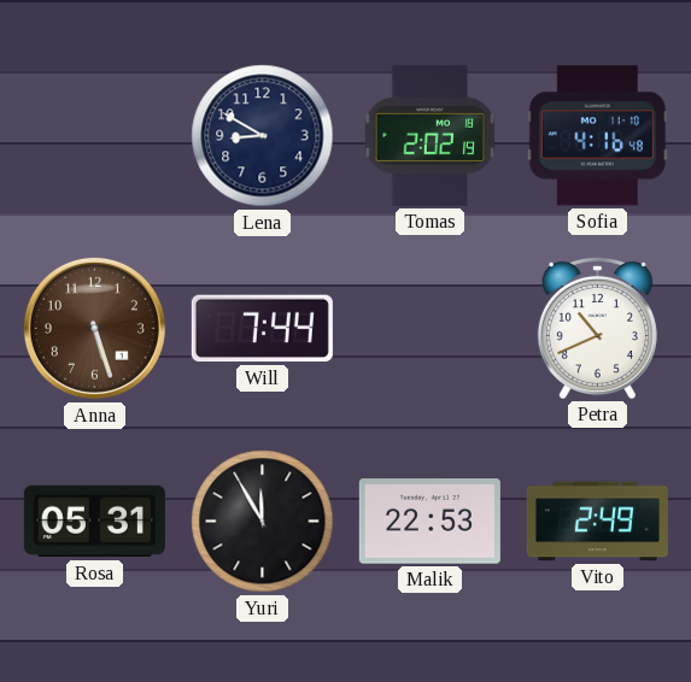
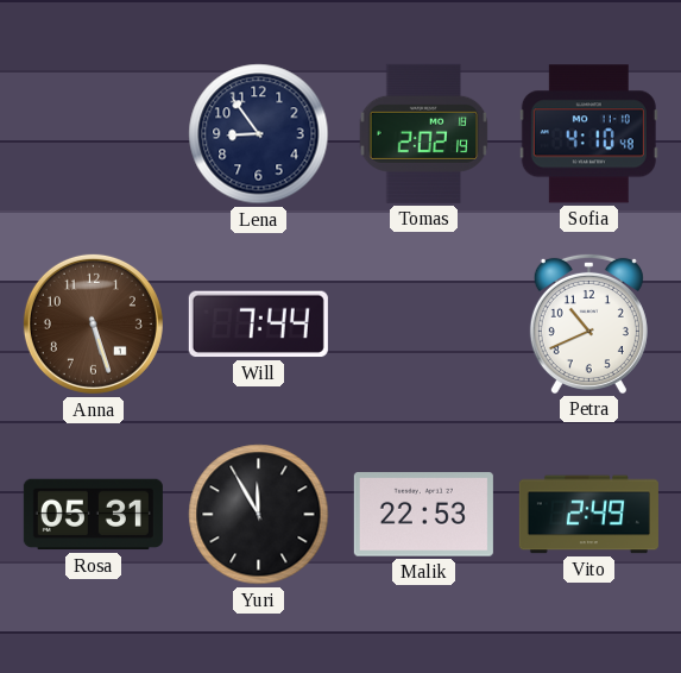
Lena: 8:50 -> 8:54
Sofia: 4:16 -> 4:10
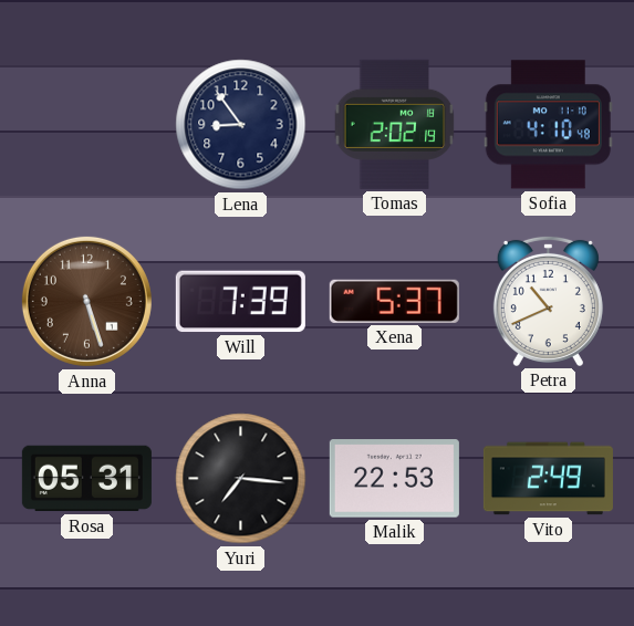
Will: 7:44 -> 7:39
Xena: none -> 5:37
Yuri: 11:55 -> 7:16
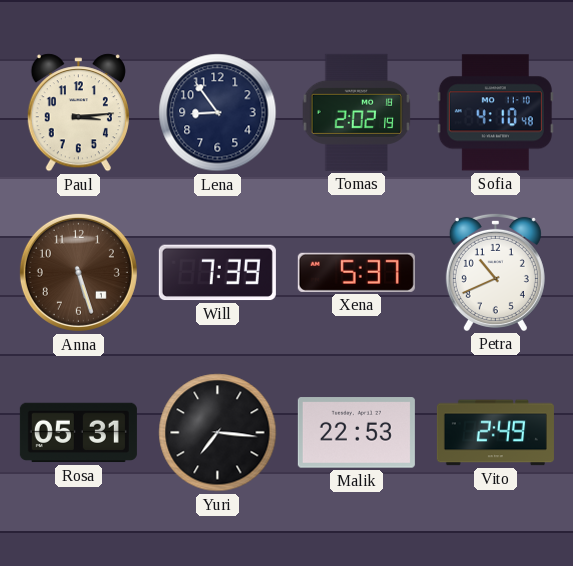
Paul: none -> 3:14
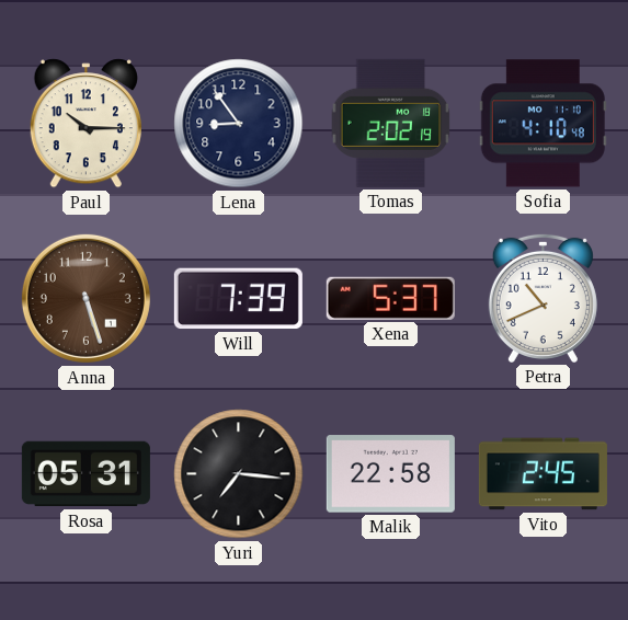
Paul: 3:14 -> 10:15
Malik: 22:53 -> 22:58
Vito: 2:49 -> 2:45
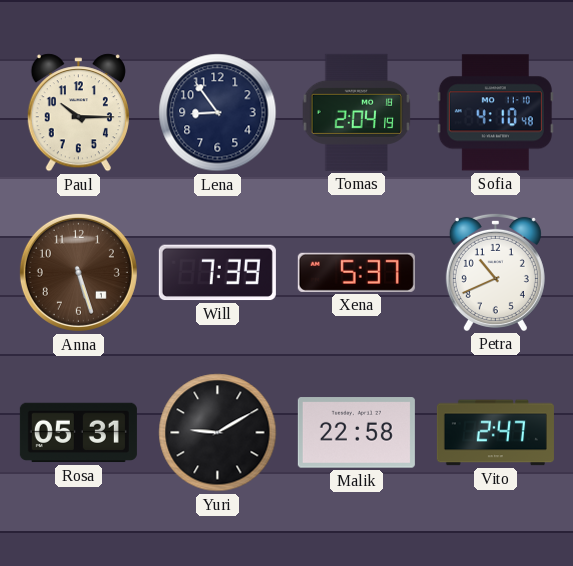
Tomas: 2:02 -> 2:04
Yuri: 7:16 -> 9:10
Vito: 2:45 -> 2:47
